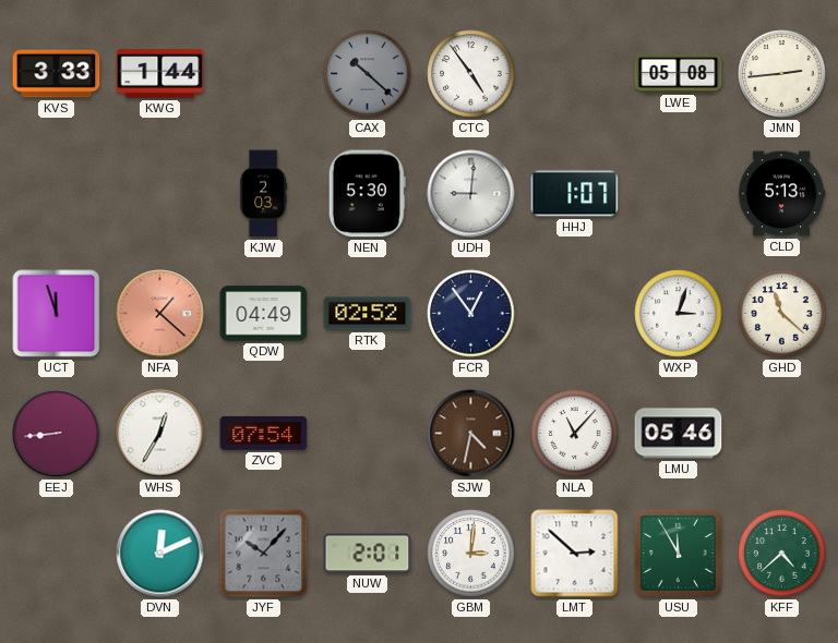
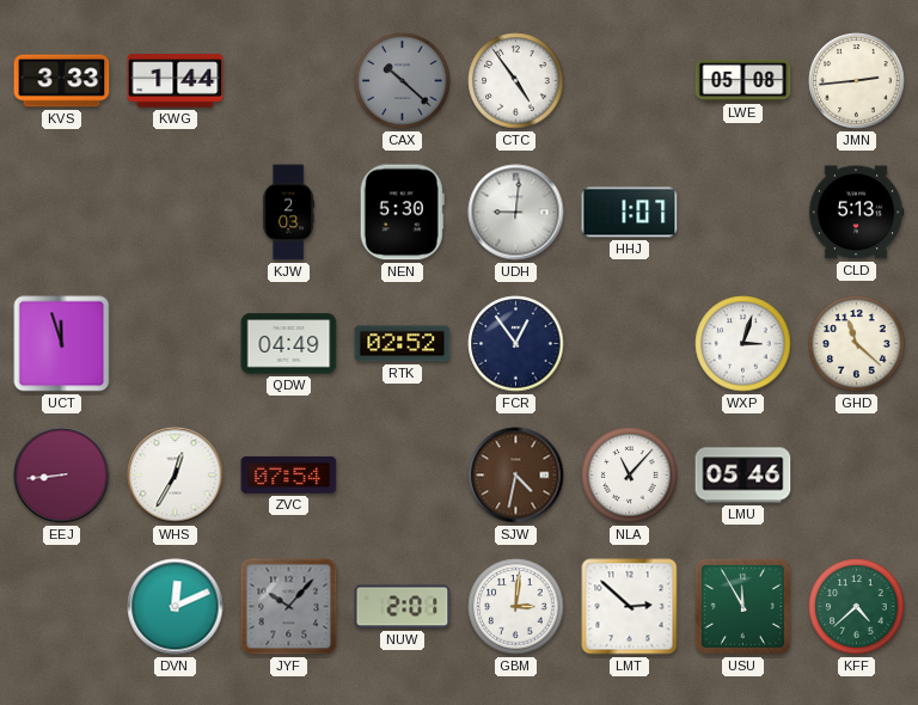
NFA: 1:22 -> none
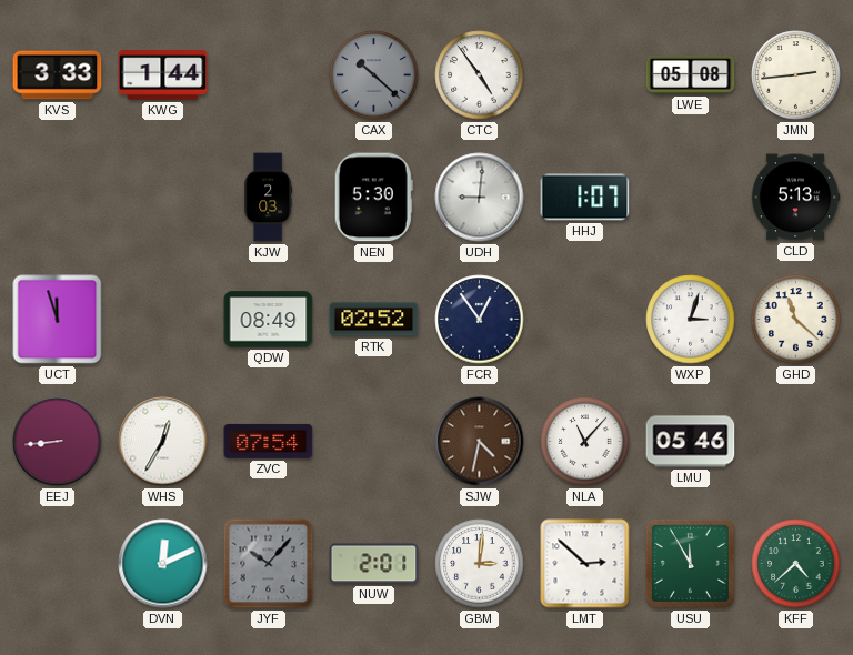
QDW: 04:49 -> 08:49
